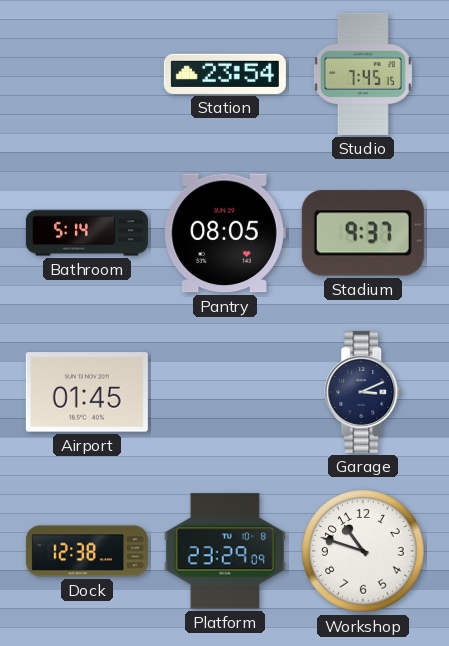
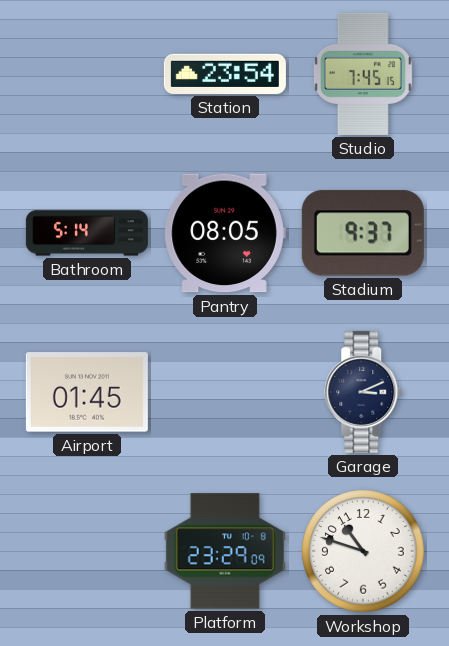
Dock: 12:38 -> none
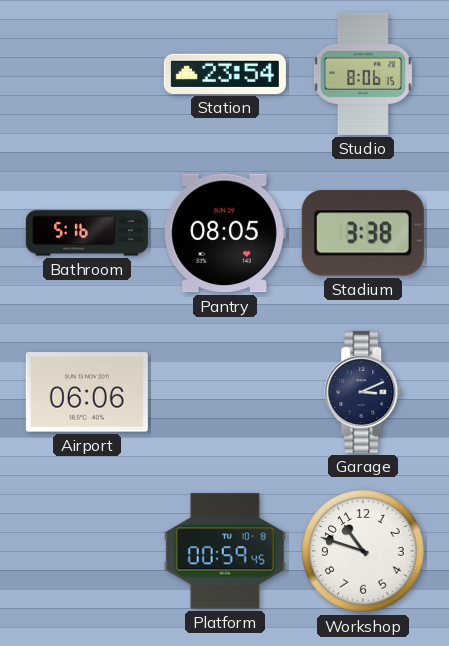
Studio: 7:45 -> 8:06
Bathroom: 5:14 -> 5:16
Stadium: 9:37 -> 3:38
Airport: 01:45 -> 06:06
Platform: 23:29 -> 00:59
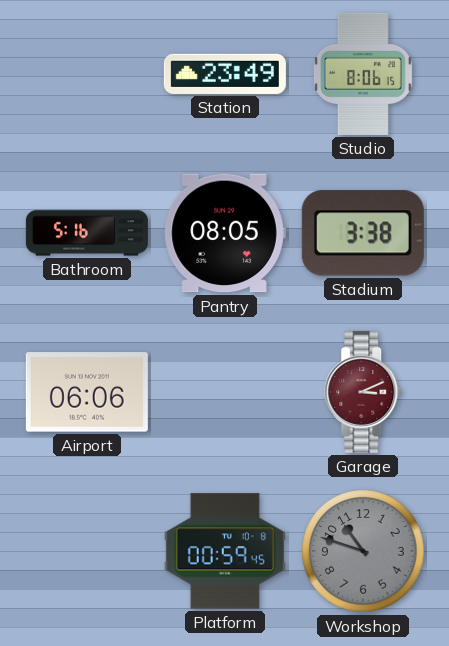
Station: 23:54 -> 23:49
Garage dial: navy -> burgundy
Workshop dial: white -> grey
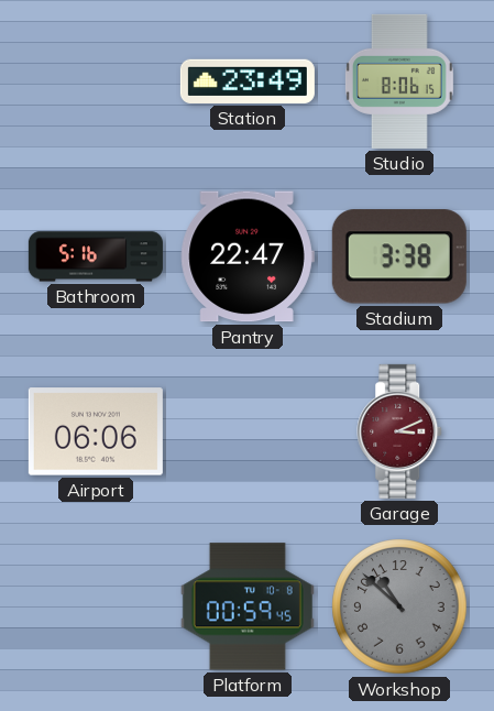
Pantry: 08:05 -> 22:47
Workshop: 10:48 -> 10:52
